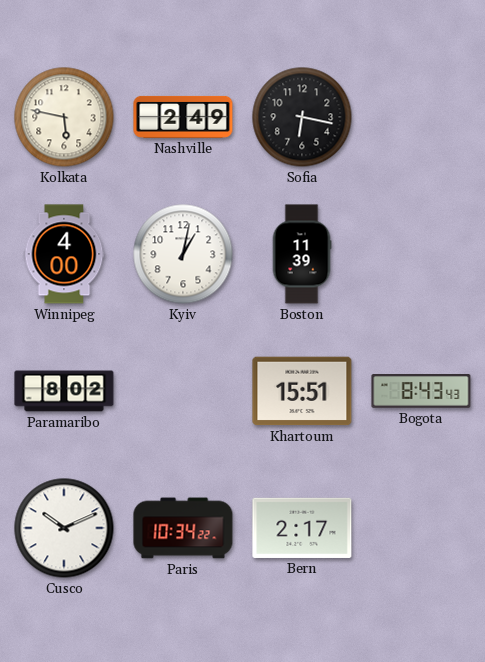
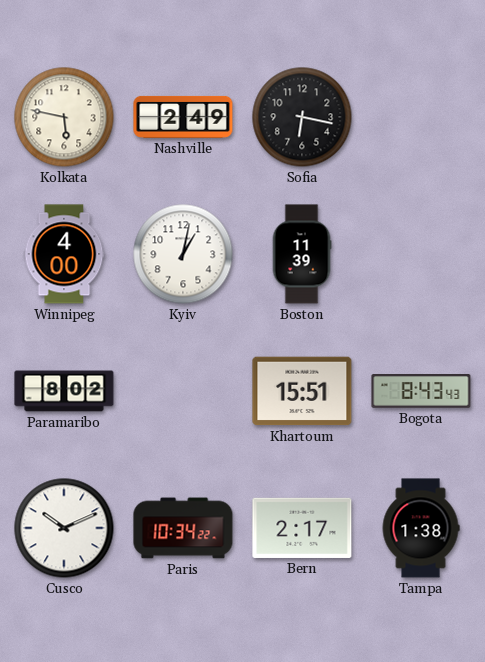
Tampa: none -> 1:38
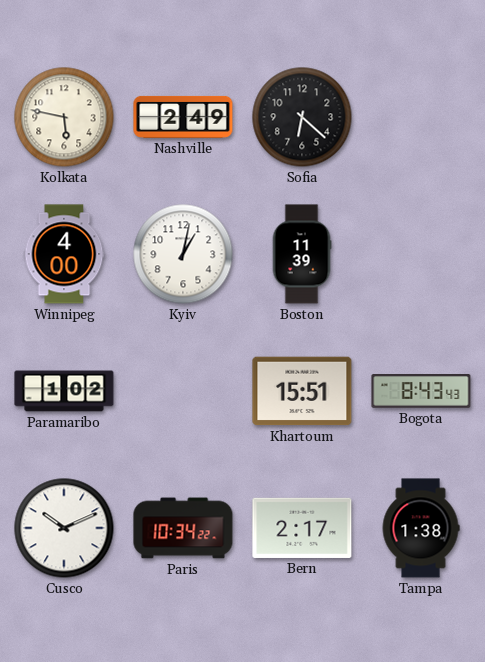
Sofia: 6:17 -> 6:22
Paramaribo: 8:02 -> 1:02
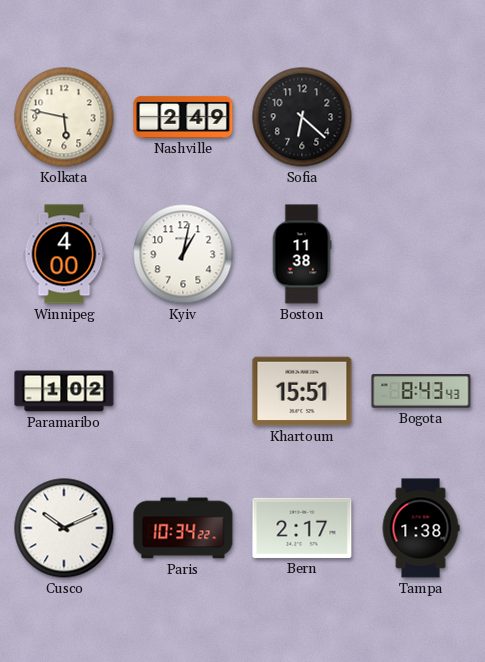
Boston: 11:39 -> 11:38
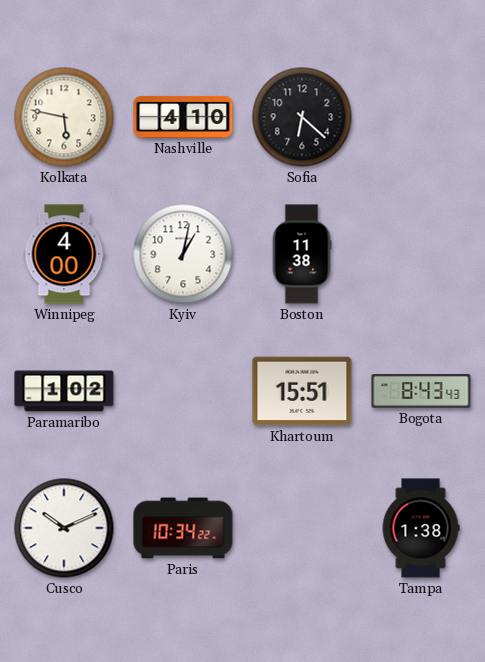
Nashville: 2:49 -> 4:10
Bern: 2:17 -> none
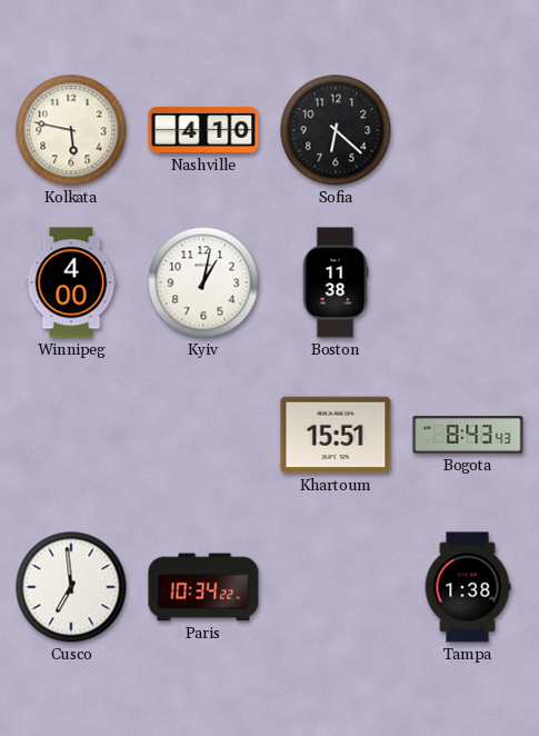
Paramaribo: 1:02 -> none
Cusco: 10:11 -> 6:59
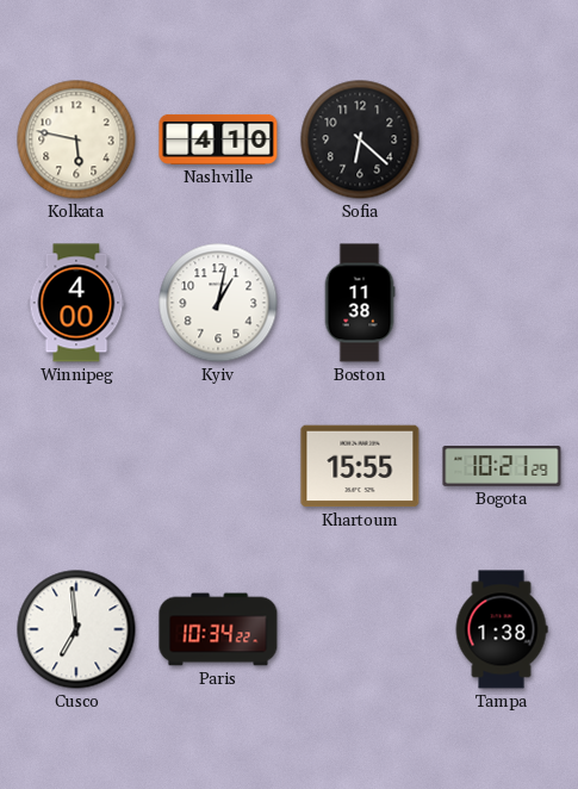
Khartoum: 15:51 -> 15:55
Bogota: 8:43 -> 10:21
